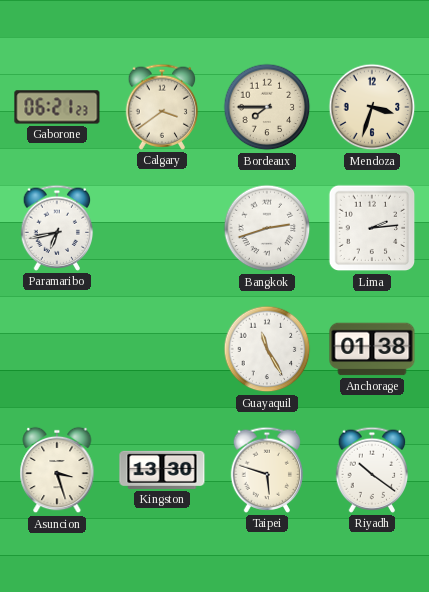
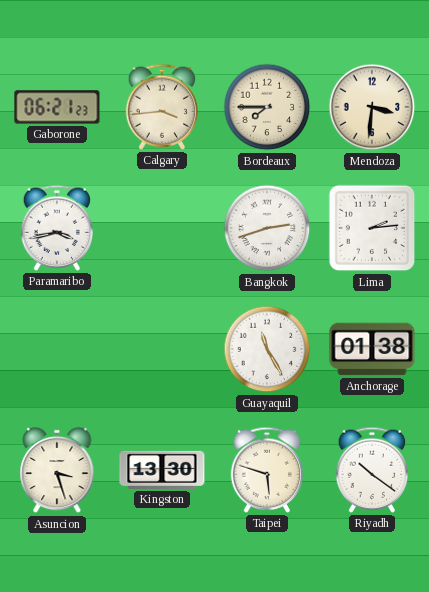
Calgary: 3:39 -> 3:44
Mendoza: 3:33 -> 3:31
Paramaribo: 6:43 -> 3:43
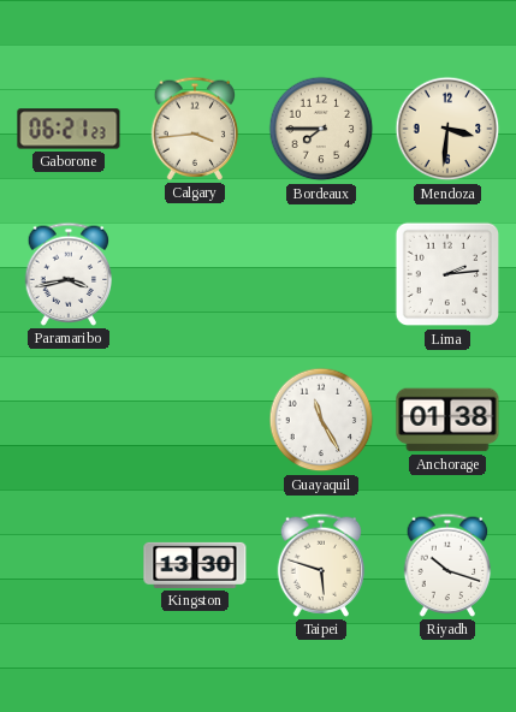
Bangkok: 2:42 -> none
Asuncion: 3:27 -> none
Riyadh: 10:21 -> 10:18
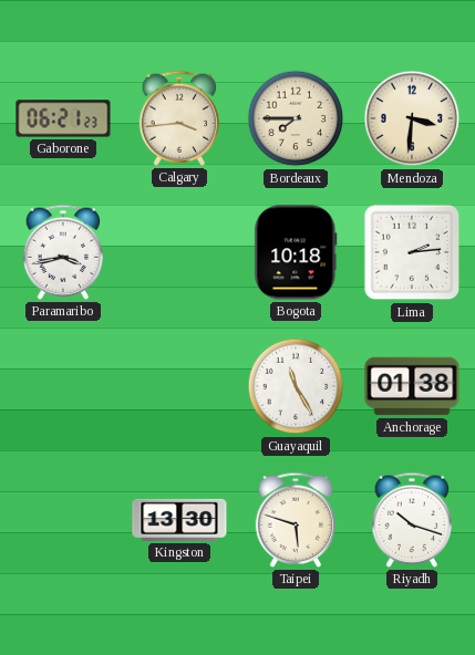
Bogota: none -> 10:18
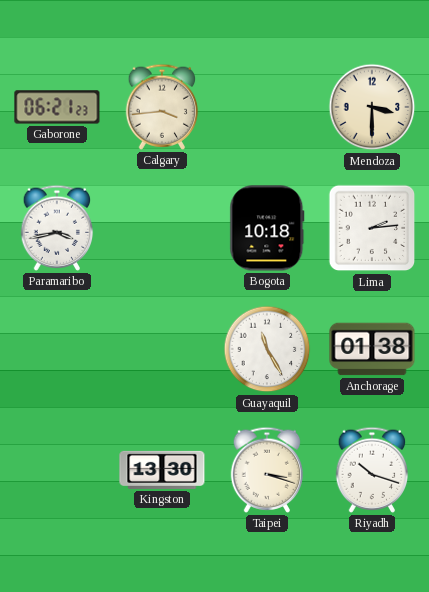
Bordeaux: 7:45 -> none
Mendoza: 3:31 -> 3:30
Taipei: 5:48 -> 3:18
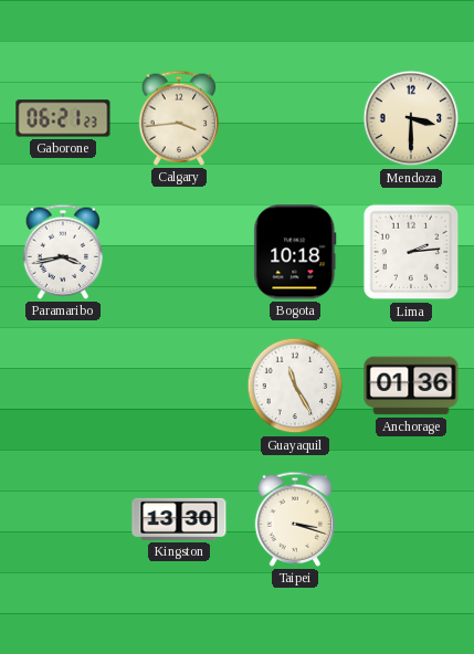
Anchorage: 01:38 -> 01:36
Riyadh: 10:18 -> none
